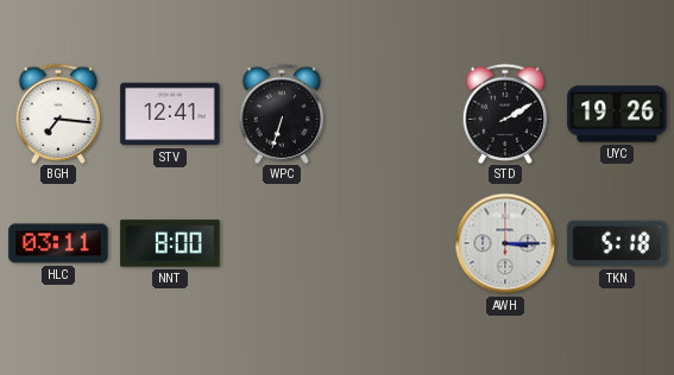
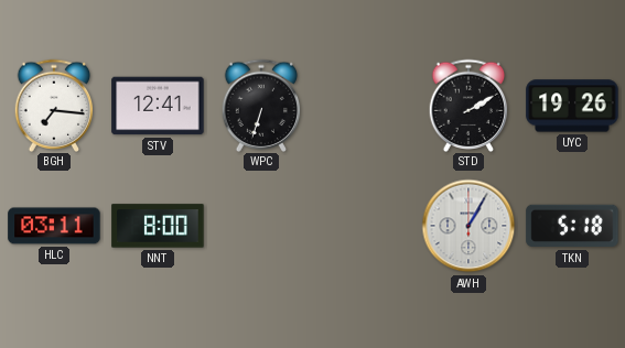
AWH: 3:15 -> 1:05
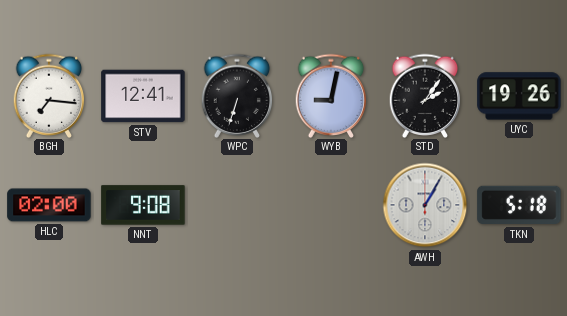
WYB: none -> 9:02
STD: 2:10 -> 2:06
HLC: 03:11 -> 02:00
NNT: 8:00 -> 9:08
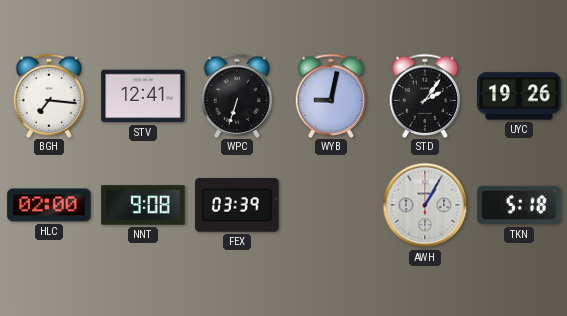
FEX: none -> 03:39
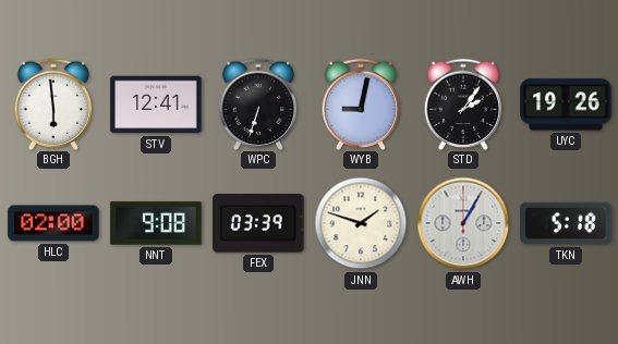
BGH: 7:16 -> 5:59
JNN: none -> 1:48
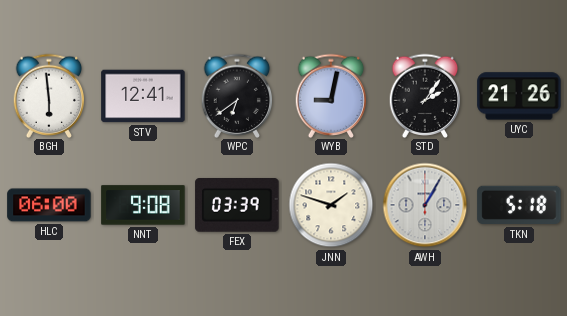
WPC: 6:33 -> 6:39
UYC: 19:26 -> 21:26
HLC: 02:00 -> 06:00
